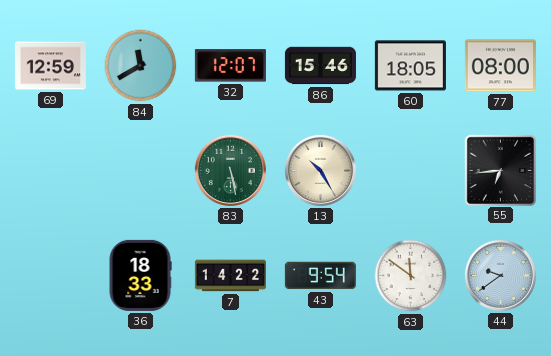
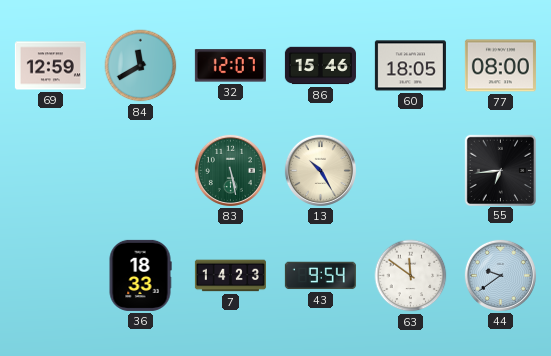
7: 14:22 -> 14:23
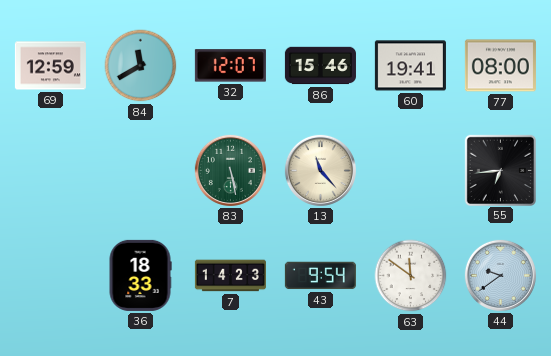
60: 18:05 -> 19:41
13: 10:25 -> 11:23
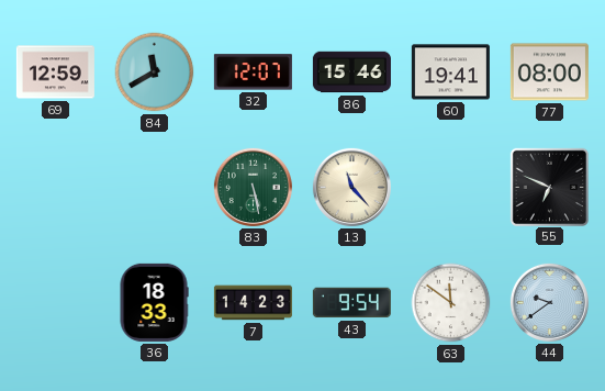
55: 6:44 -> 6:49
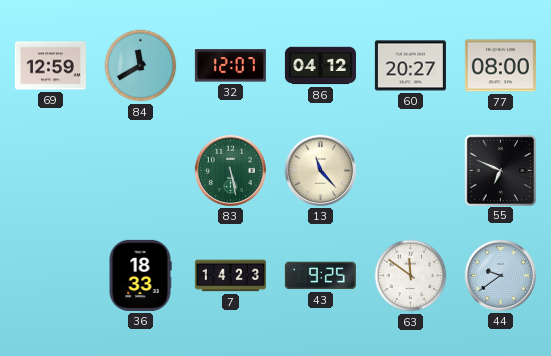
86: 15:46 -> 04:12
60: 19:41 -> 20:27
43: 9:54 -> 9:25
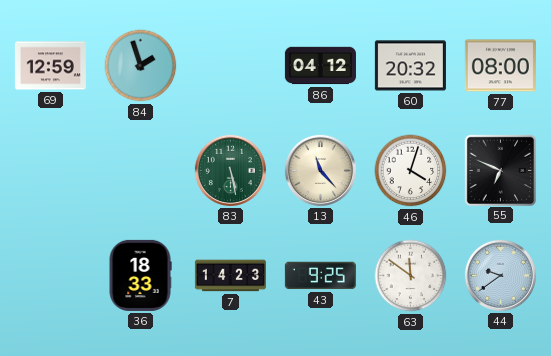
84: 11:40 -> 1:57
32: 12:07 -> none
60: 20:27 -> 20:32
46: none -> 4:03
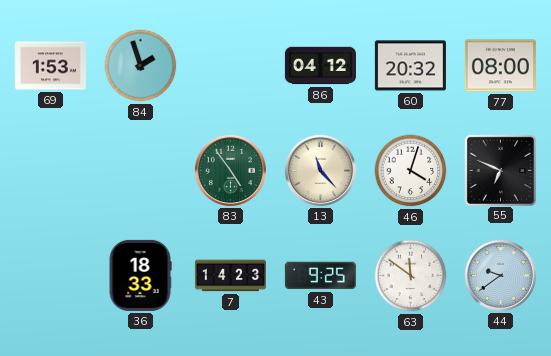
69: 12:59 -> 1:53
83: 5:28 -> 4:54
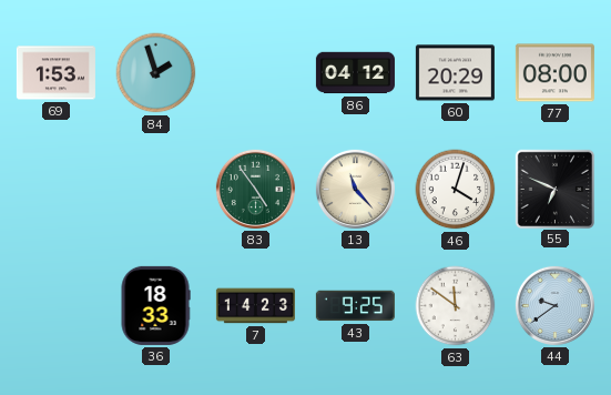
60: 20:32 -> 20:29
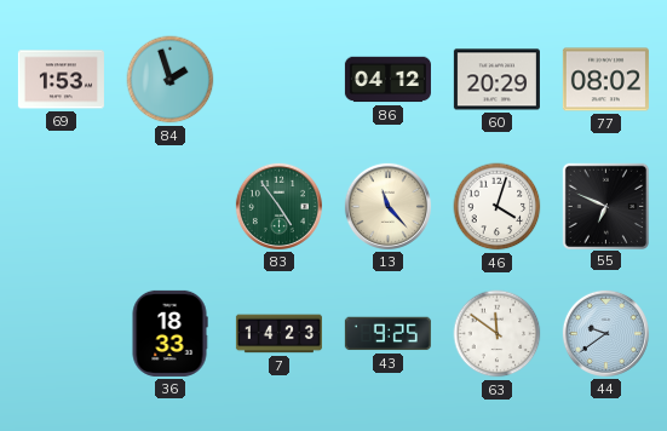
77: 08:00 -> 08:02
